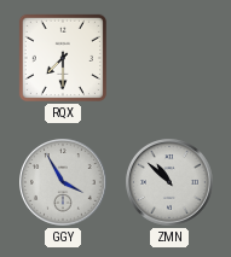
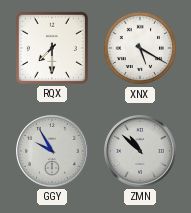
XNX: none -> 5:20
GGY: 3:55 -> 9:55
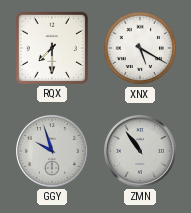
GGY: 9:55 -> 9:57
ZMN: 10:52 -> 10:54
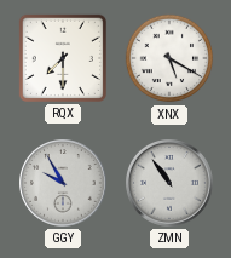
GGY: 9:57 -> 9:55
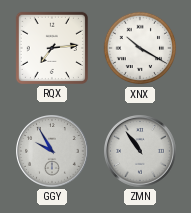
RQX: 7:30 -> 7:14
XNX: 5:20 -> 10:20
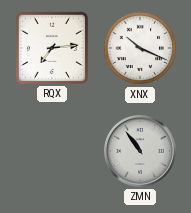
XNX: 10:20 -> 10:19
GGY: 9:55 -> none
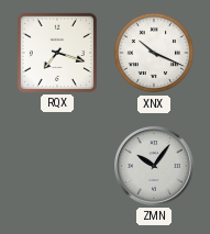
RQX: 7:14 -> 7:18
ZMN: 10:54 -> 10:06
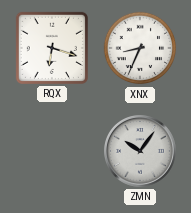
RQX: 7:18 -> 6:18
XNX: 10:19 -> 8:34
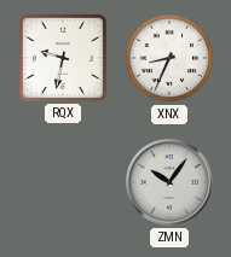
RQX: 6:18 -> 9:32
